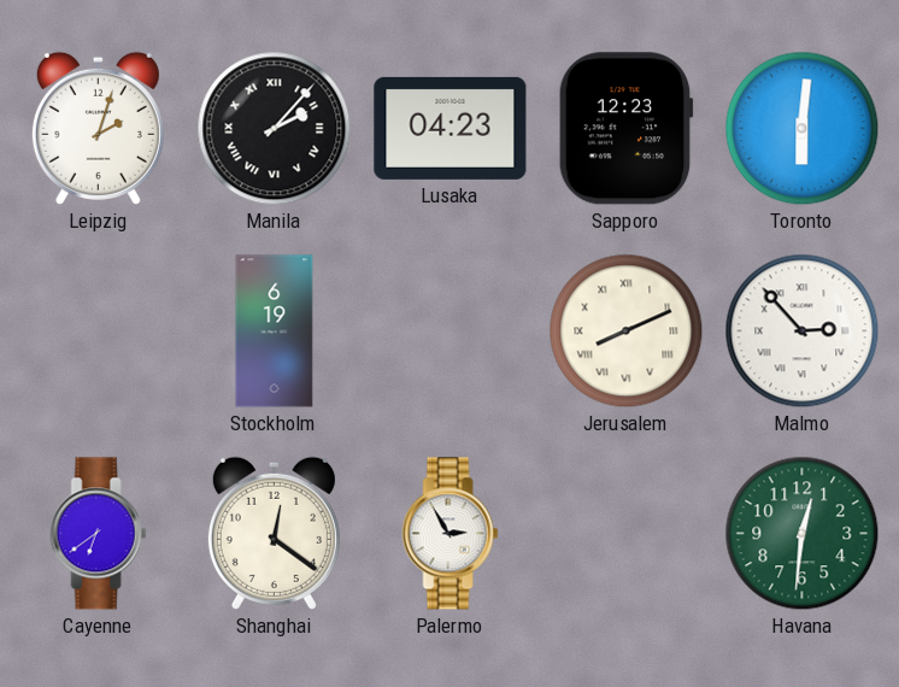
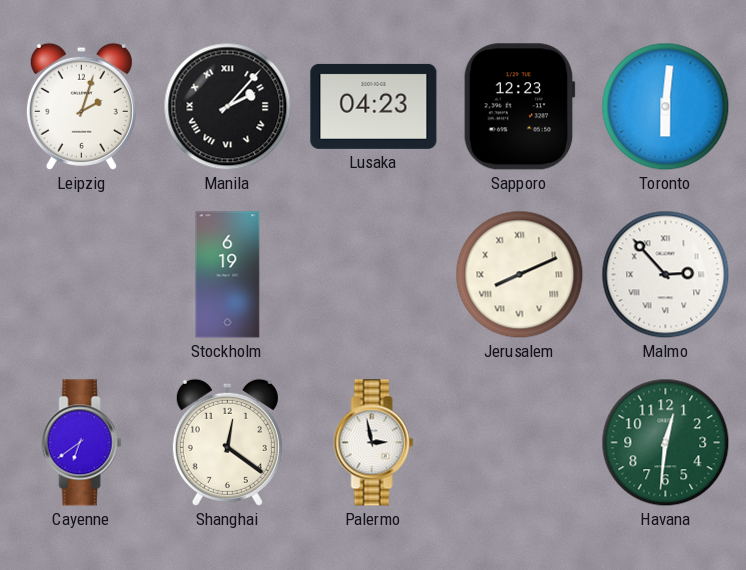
Palermo: 2:55 -> 2:58
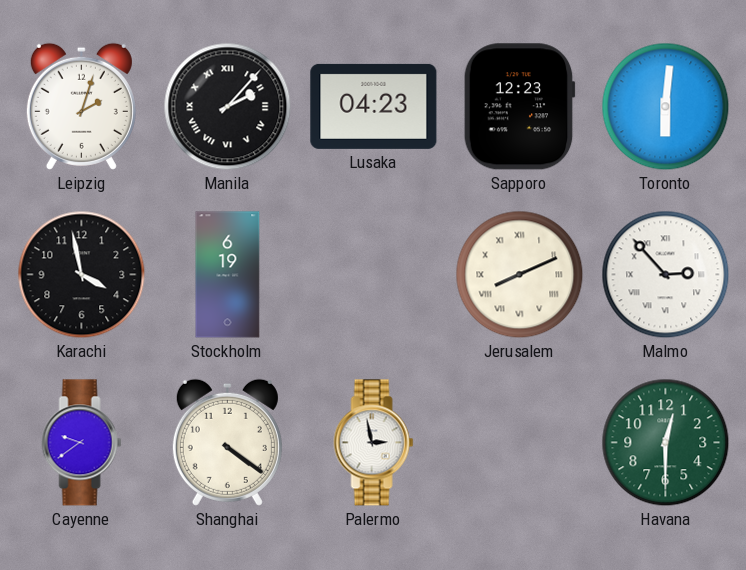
Karachi: none -> 3:58
Cayenne: 6:39 -> 9:39
Shanghai: 12:21 -> 4:21
Havana: 12:31 -> 12:30
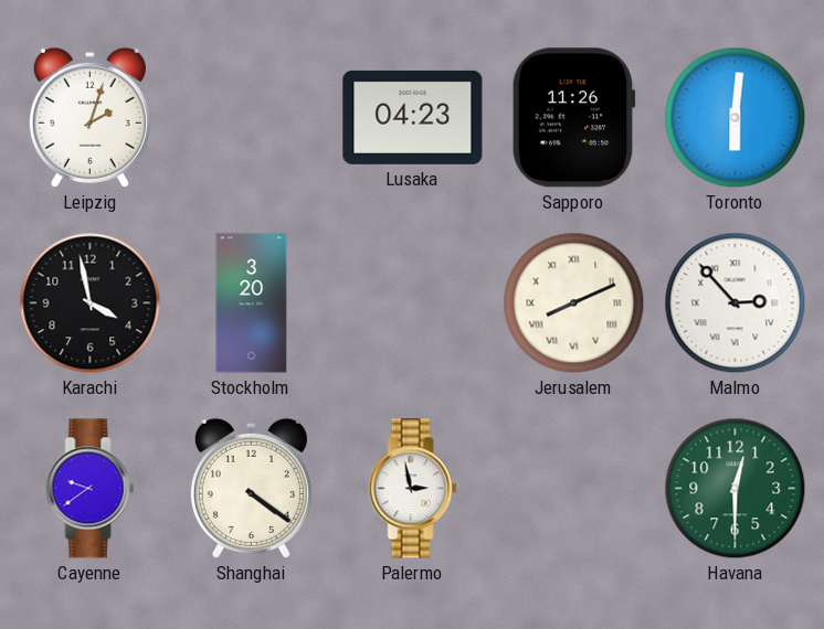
Manila: 2:07 -> none
Sapporo: 12:23 -> 11:26
Stockholm: 6:19 -> 3:20
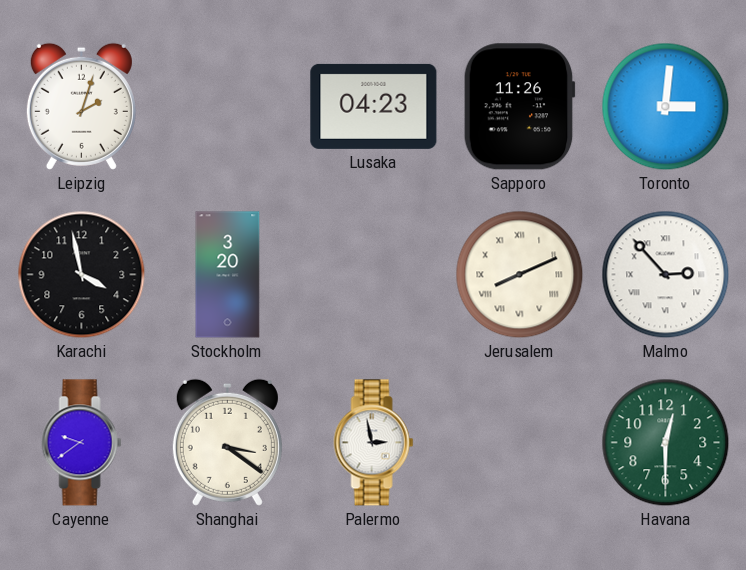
Toronto: 6:01 -> 3:01
Shanghai: 4:21 -> 3:21
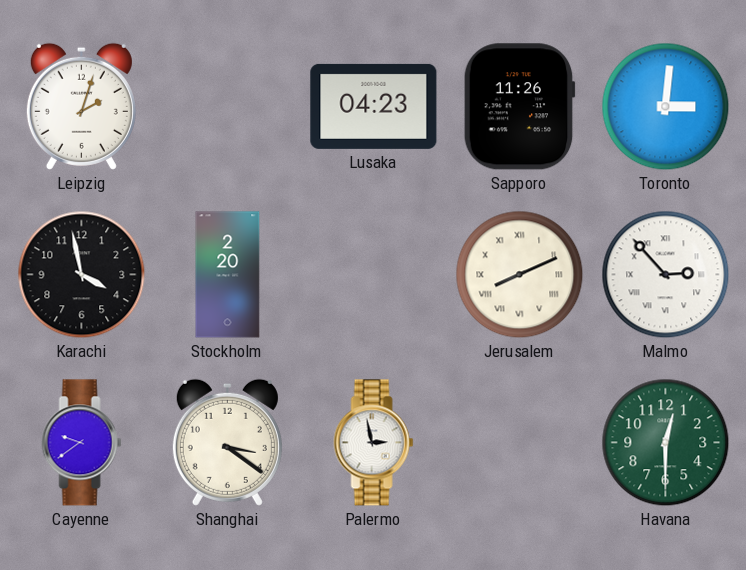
Stockholm: 3:20 -> 2:20
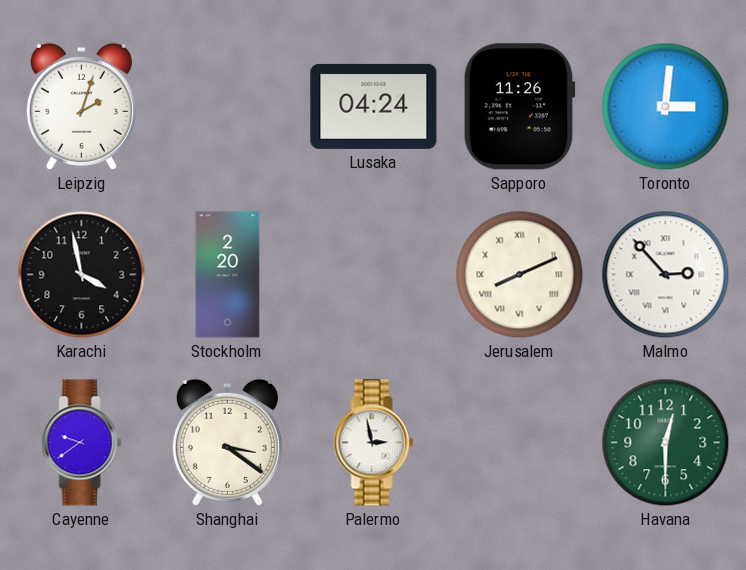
Lusaka: 04:23 -> 04:24
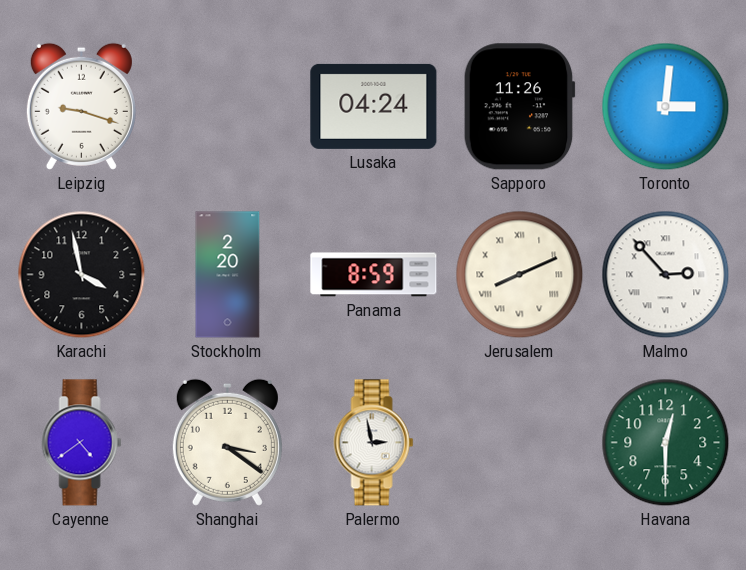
Leipzig: 2:03 -> 9:18
Panama: none -> 8:59
Cayenne: 9:39 -> 4:39
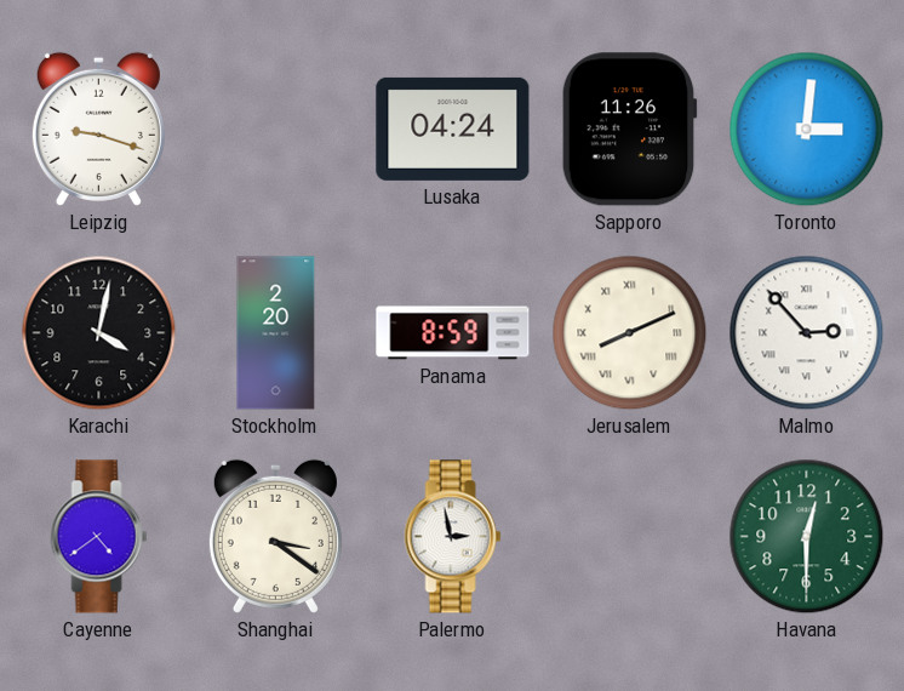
Karachi: 3:58 -> 4:02
